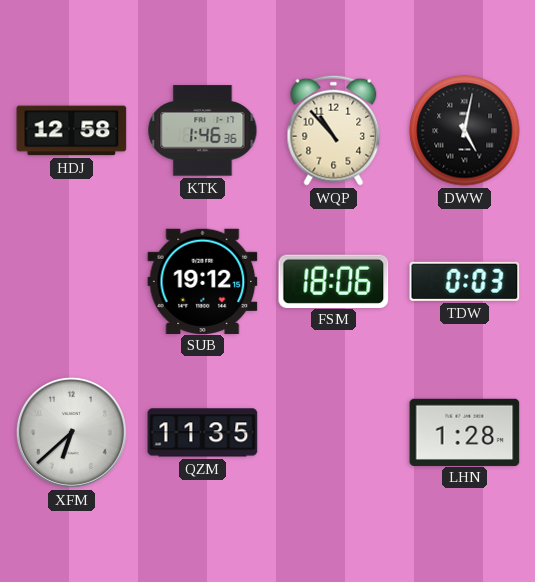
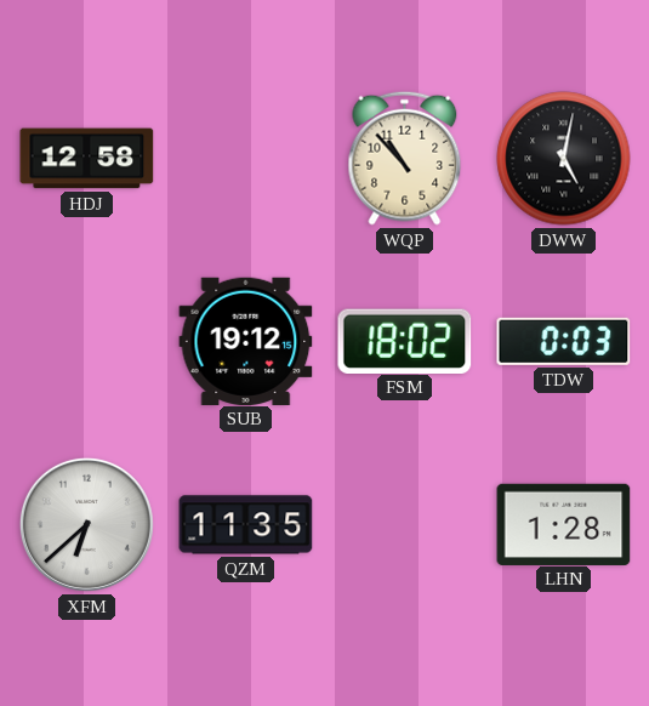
KTK: 1:46 -> none
FSM: 18:06 -> 18:02
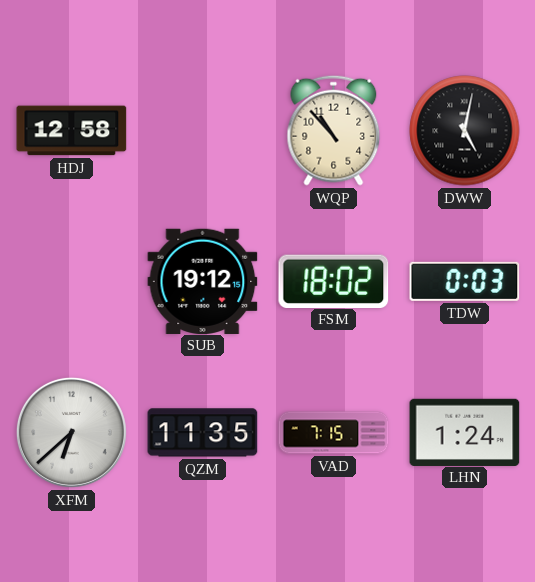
VAD: none -> 7:15
LHN: 1:28 -> 1:24
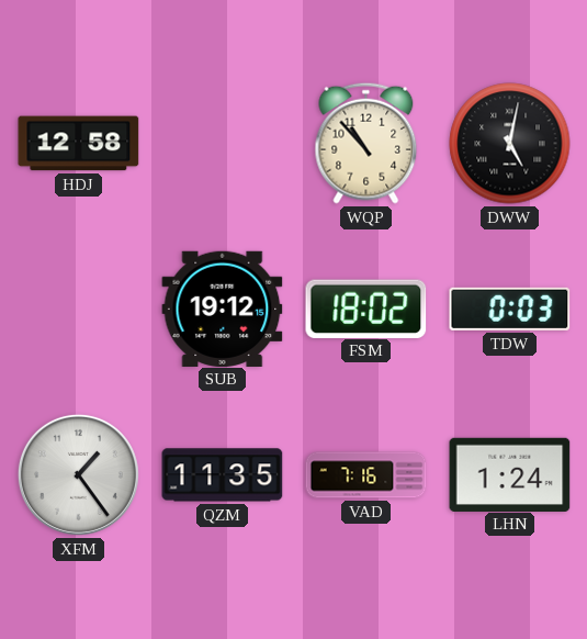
XFM: 6:38 -> 1:24
VAD: 7:15 -> 7:16
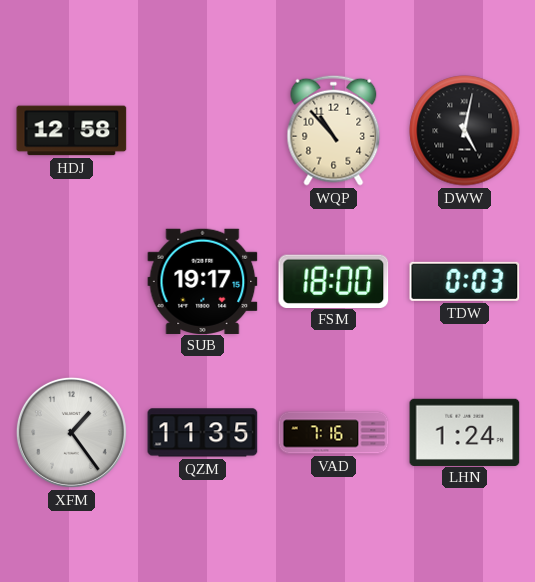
SUB: 19:12 -> 19:17
FSM: 18:02 -> 18:00
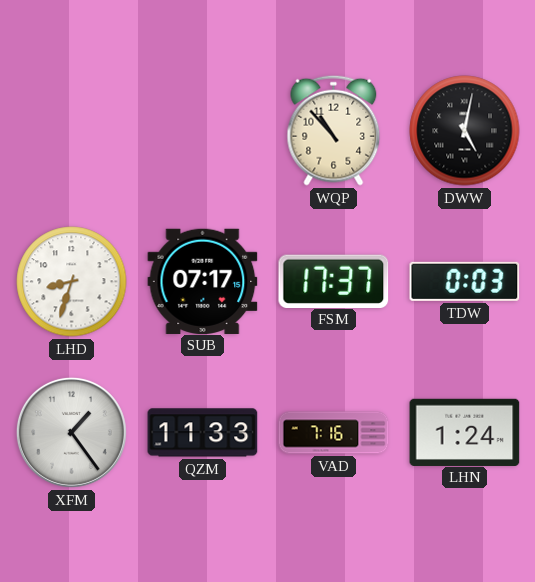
HDJ: 12:58 -> none
LHD: none -> 8:33
SUB: 19:17 -> 07:17
FSM: 18:00 -> 17:37
QZM: 11:35 -> 11:33
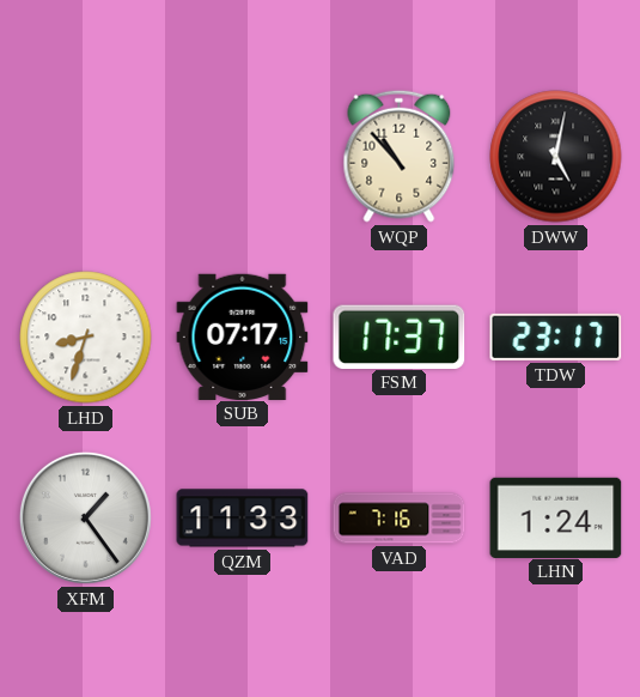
TDW: 0:03 -> 23:17
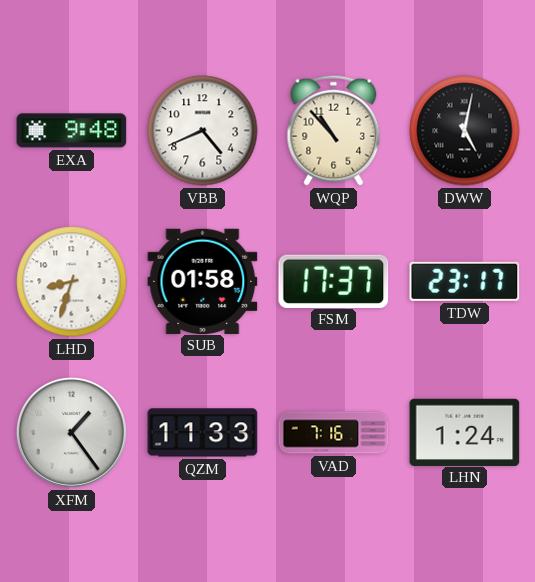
EXA: none -> 9:48
VBB: none -> 4:41
SUB: 07:17 -> 01:58
